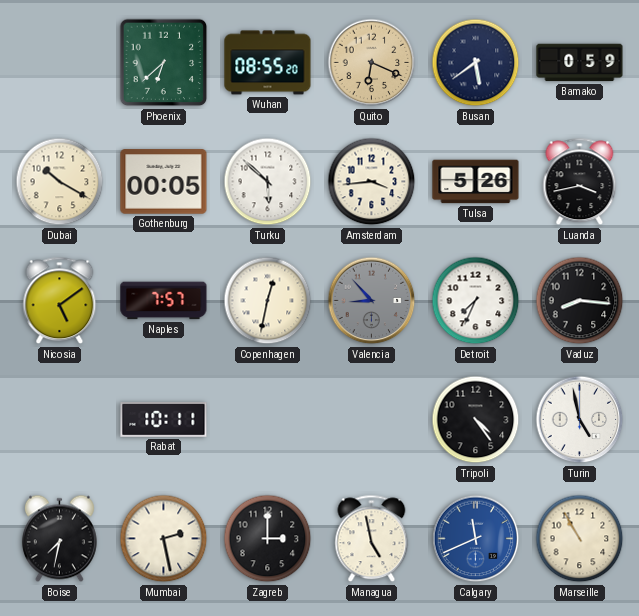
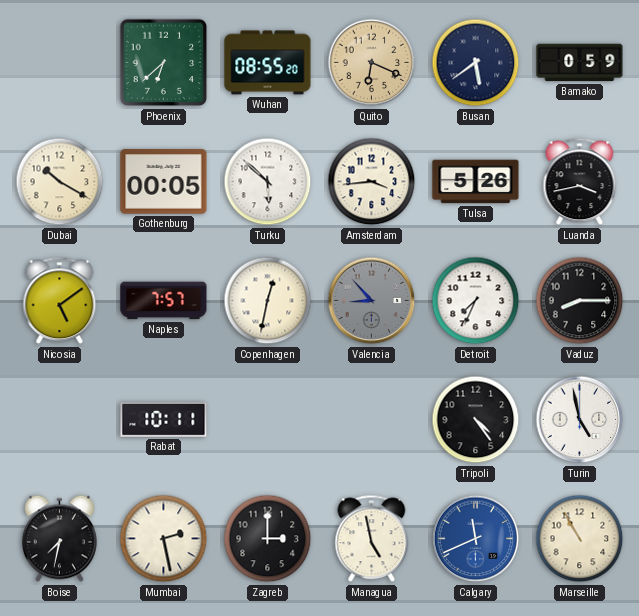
Vaduz: 8:16 -> 8:15
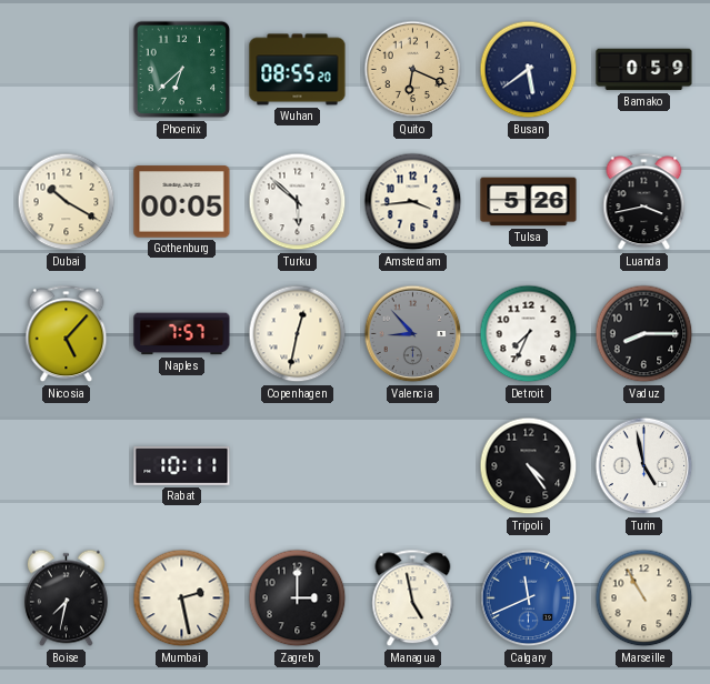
Nicosia: 5:09 -> 5:07
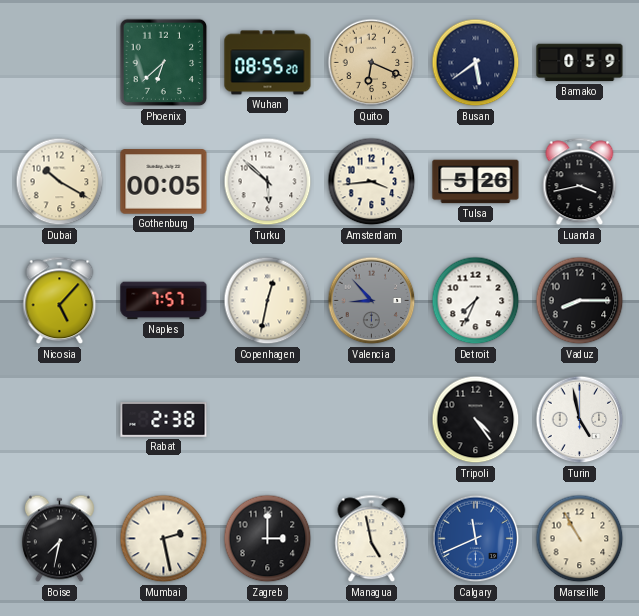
Rabat: 10:11 -> 2:38
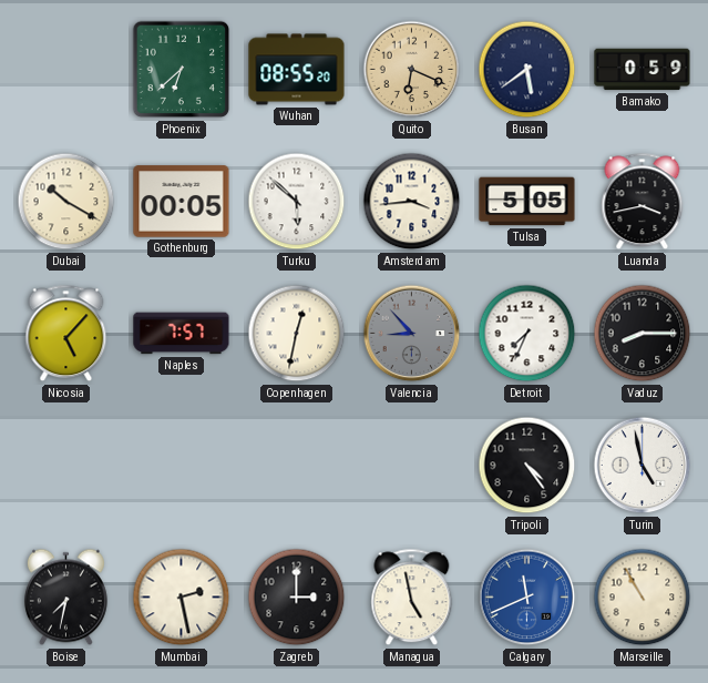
Tulsa: 5:26 -> 5:05
Rabat: 2:38 -> none
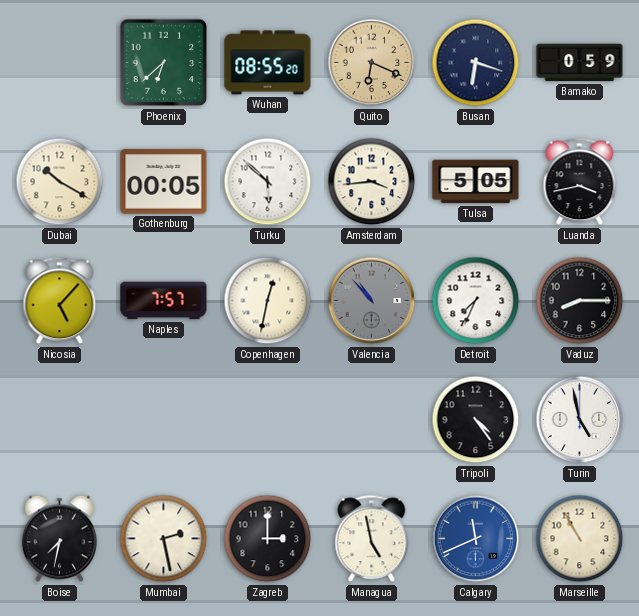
Busan: 5:39 -> 6:18
Valencia: 8:53 -> 10:53
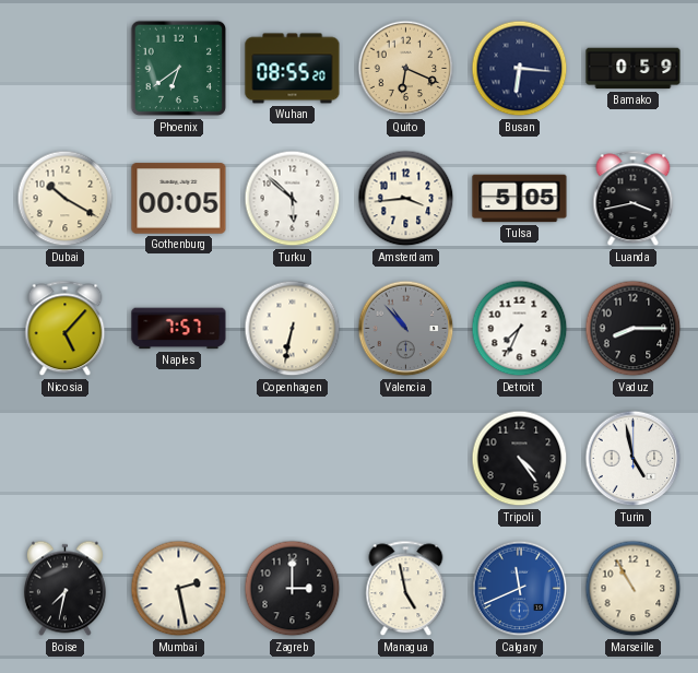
Phoenix: 6:38 -> 6:39
Busan: 6:18 -> 6:16
Copenhagen: 12:32 -> 6:32
